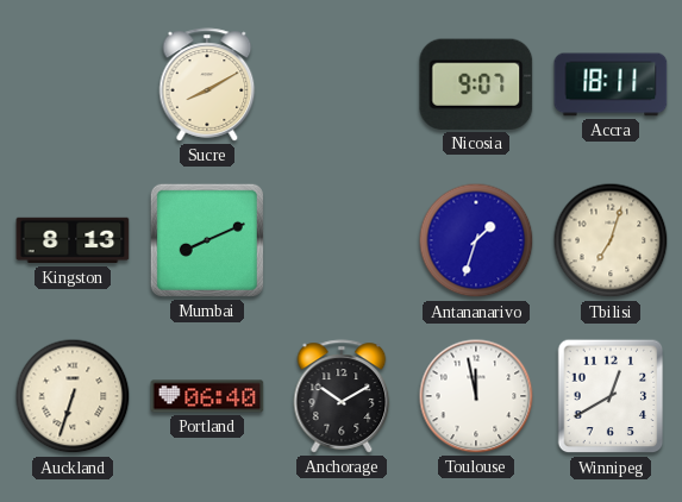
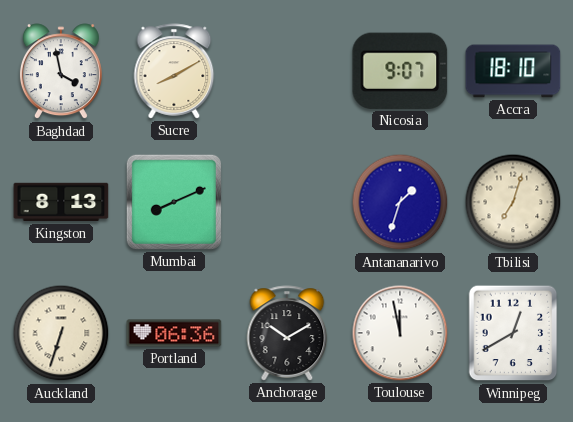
Baghdad: none -> 3:58
Accra: 18:11 -> 18:10
Portland: 06:40 -> 06:36
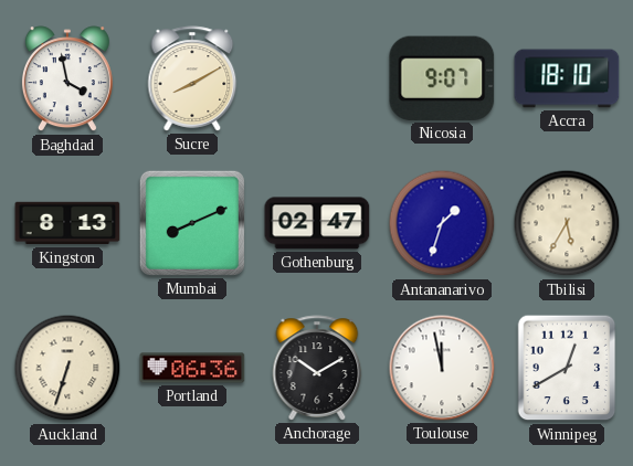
Gothenburg: none -> 02:47
Tbilisi: 7:03 -> 5:35
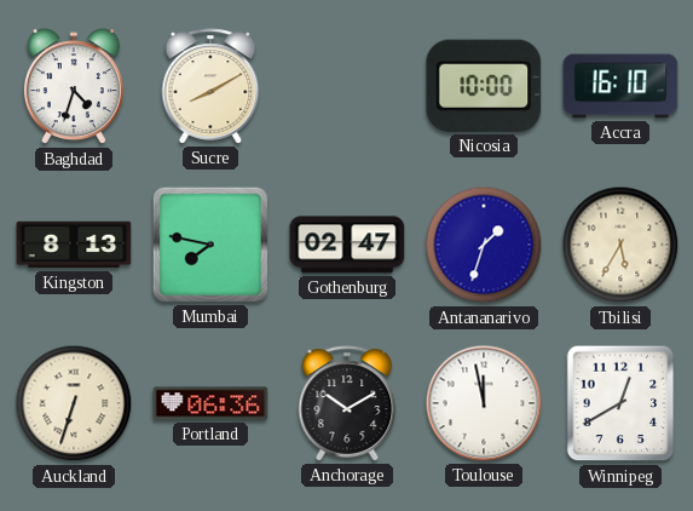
Baghdad: 3:58 -> 4:33
Nicosia: 9:07 -> 10:00
Accra: 18:10 -> 16:10
Mumbai: 8:11 -> 7:47
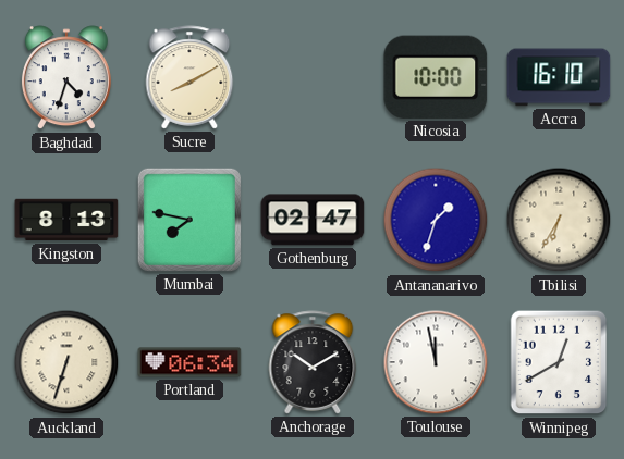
Tbilisi: 5:35 -> 6:35
Portland: 06:36 -> 06:34
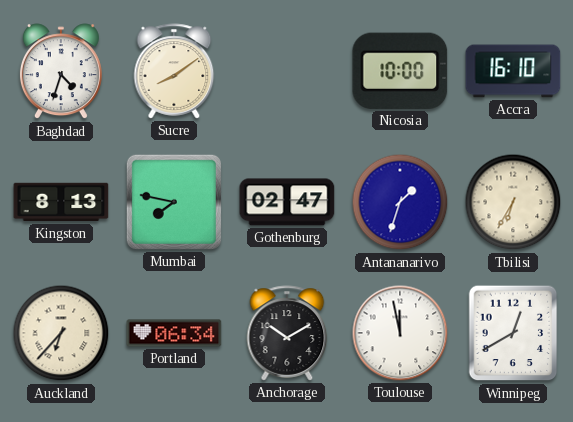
Sucre: 8:10 -> 8:09
Auckland: 6:33 -> 6:37
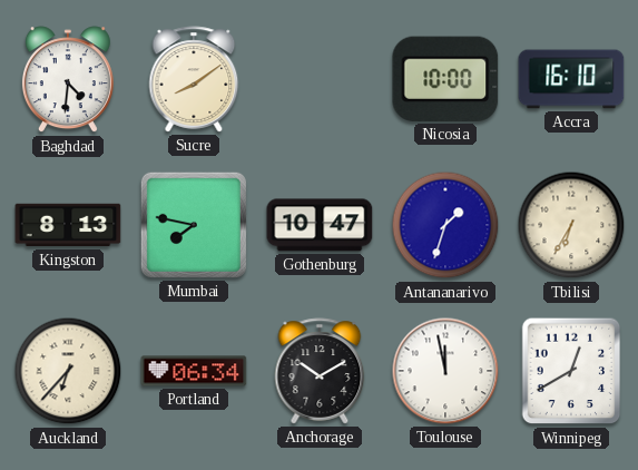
Baghdad: 4:33 -> 4:31
Gothenburg: 02:47 -> 10:47
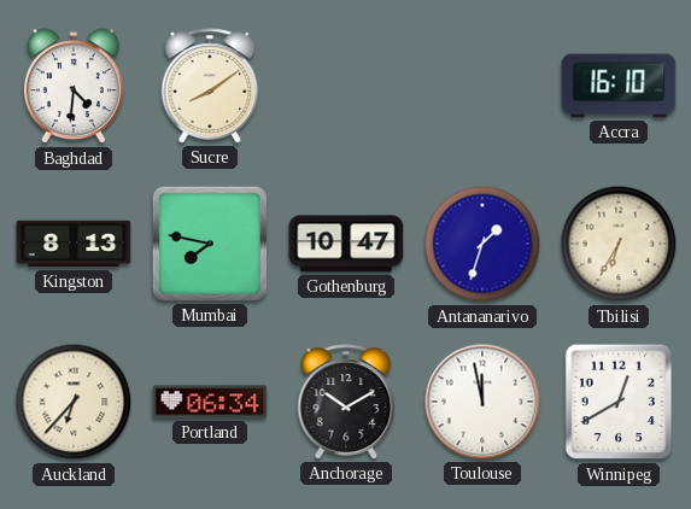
Nicosia: 10:00 -> none
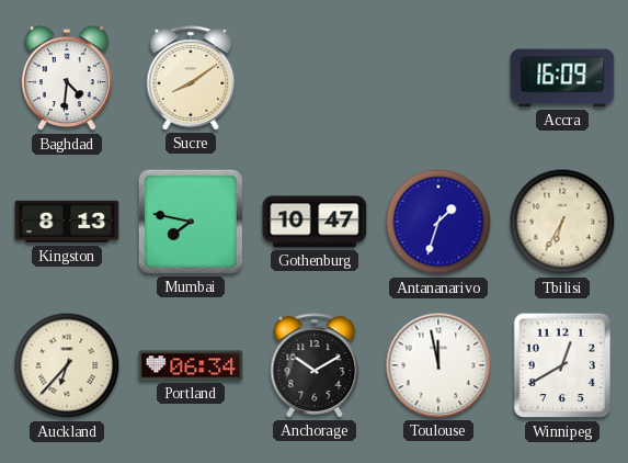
Accra: 16:10 -> 16:09
